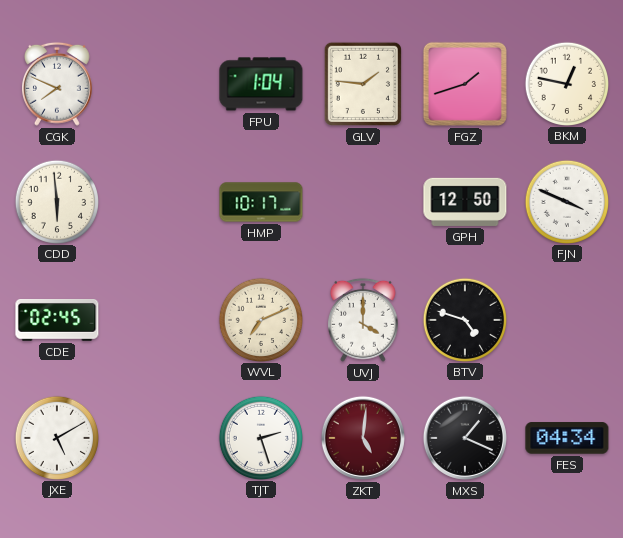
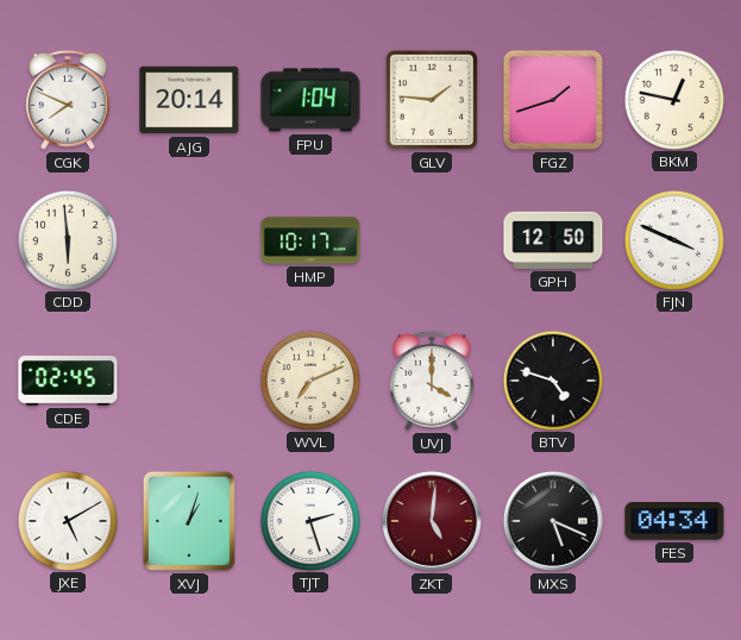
AJG: none -> 20:14
XVJ: none -> 1:03
MXS: 1:19 -> 5:19
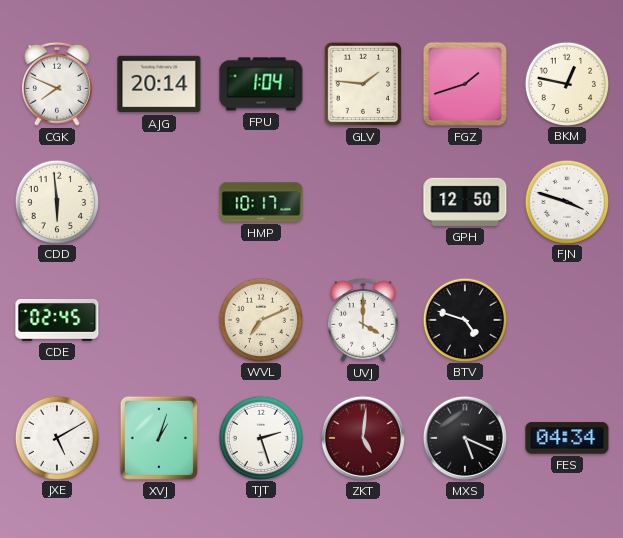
FJN: 3:49 -> 3:48
